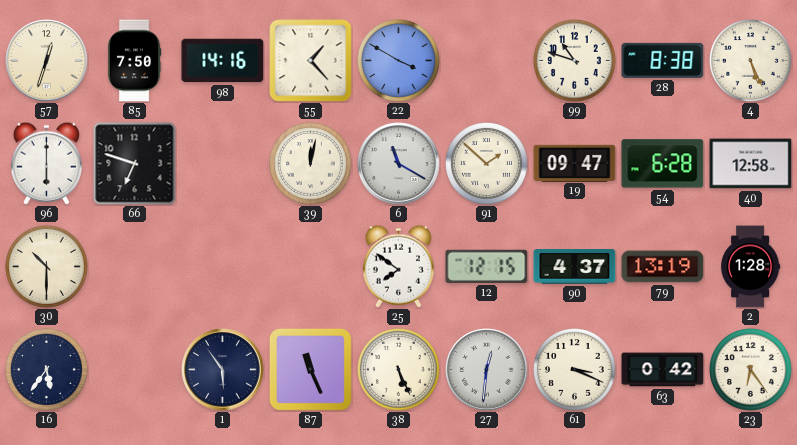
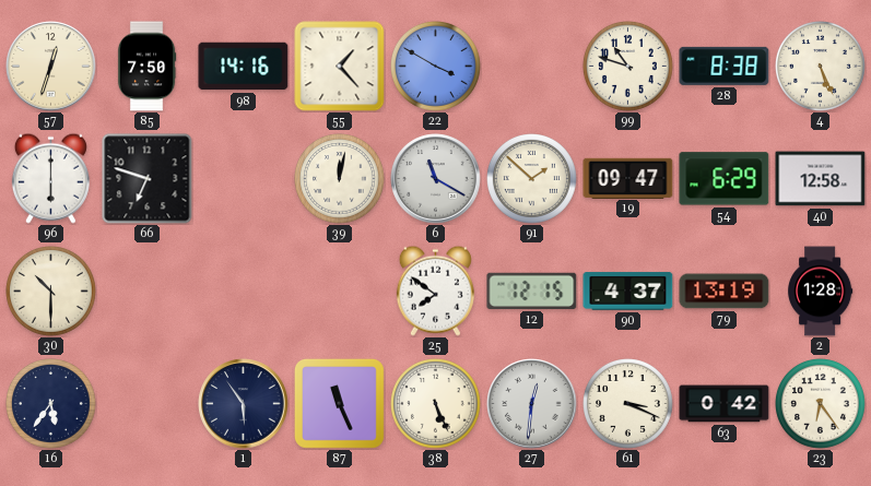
54: 6:28 -> 6:29
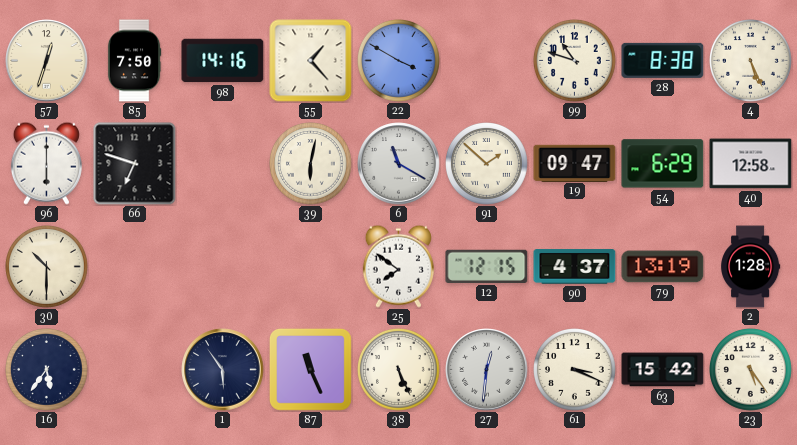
39: 12:02 -> 6:02
63: 0:42 -> 15:42
23: 6:24 -> 5:24
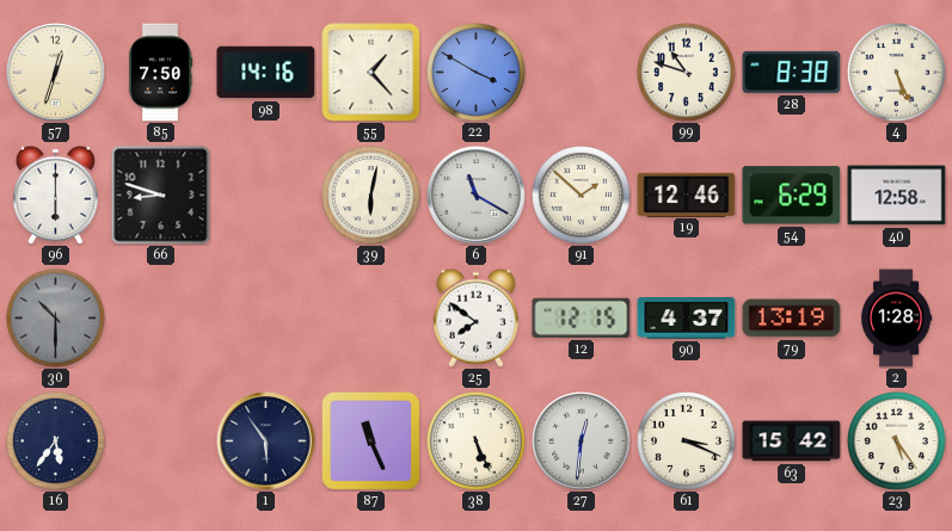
66: 6:48 -> 8:48
19: 09:47 -> 12:46
30 dial: cream -> grey
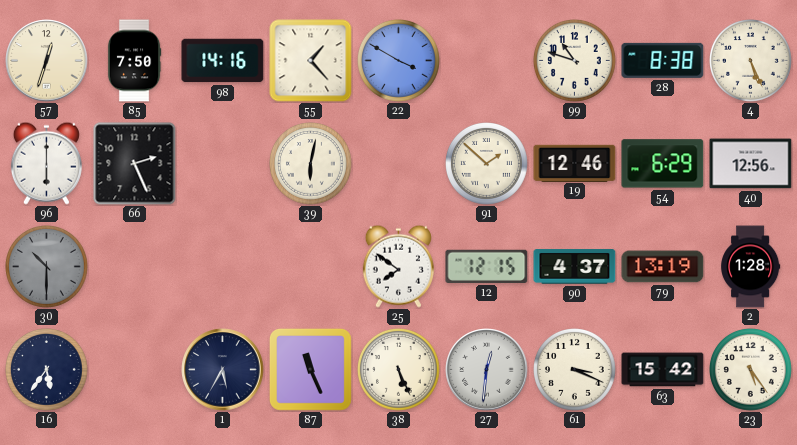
66: 8:48 -> 2:26
6: 11:20 -> none
40: 12:58 -> 12:56
1: 5:54 -> 5:35
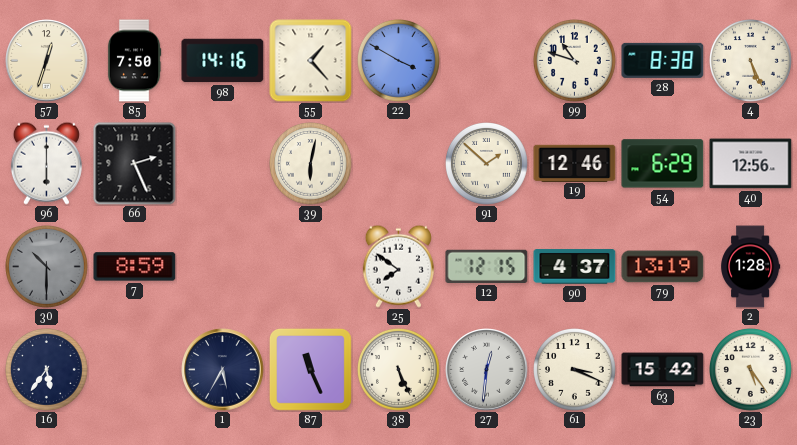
7: none -> 8:59
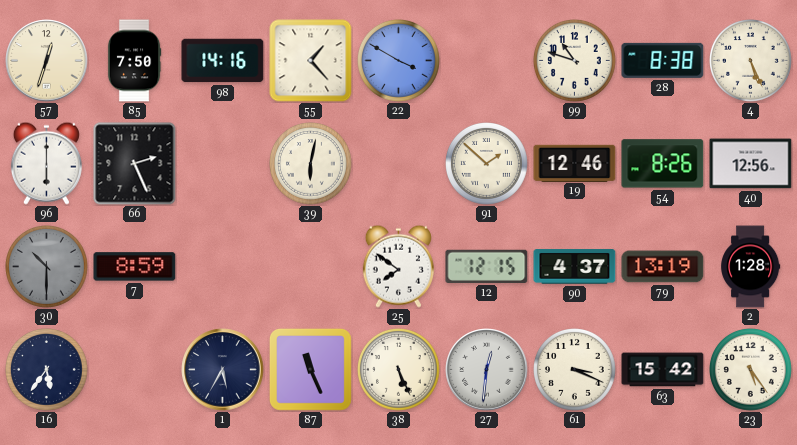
54: 6:29 -> 8:26
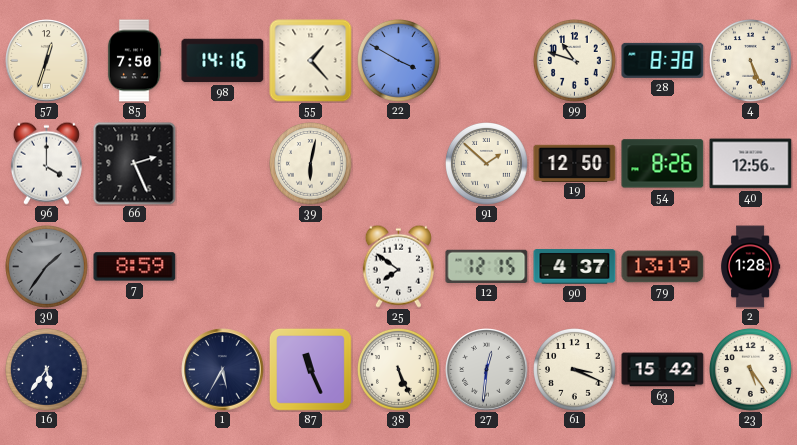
96: 6:00 -> 4:00
19: 12:46 -> 12:50
30: 10:30 -> 1:36
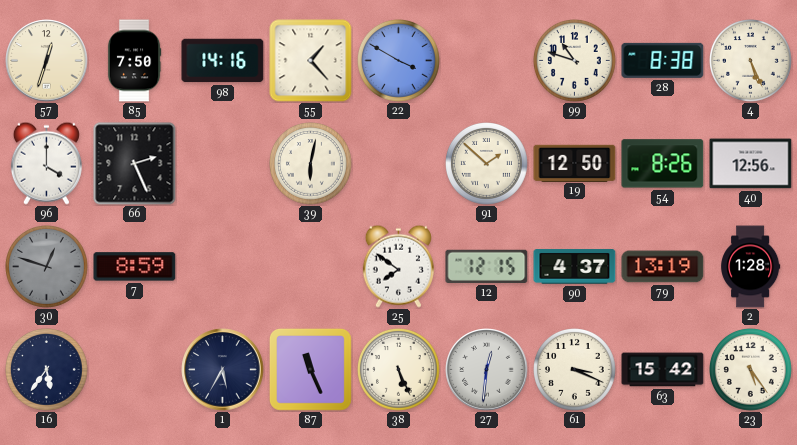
30: 1:36 -> 12:48
